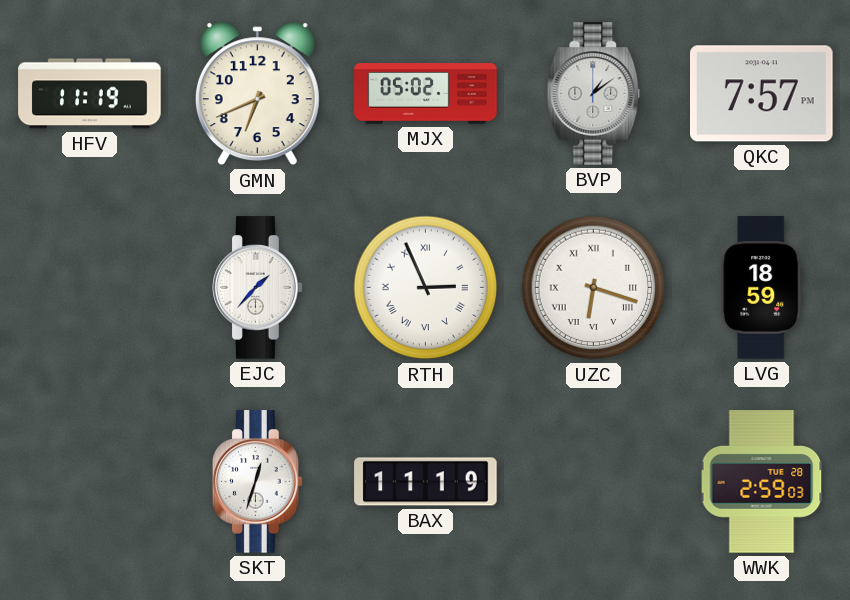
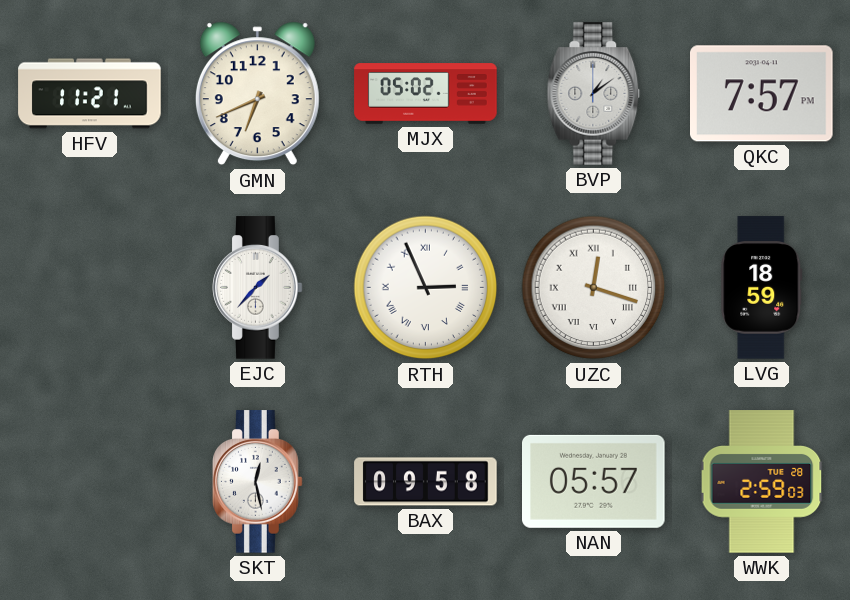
HFV: 11:19 -> 11:21
UZC: 6:18 -> 12:18
SKT: 12:33 -> 12:28
BAX: 11:19 -> 09:58
NAN: none -> 05:57
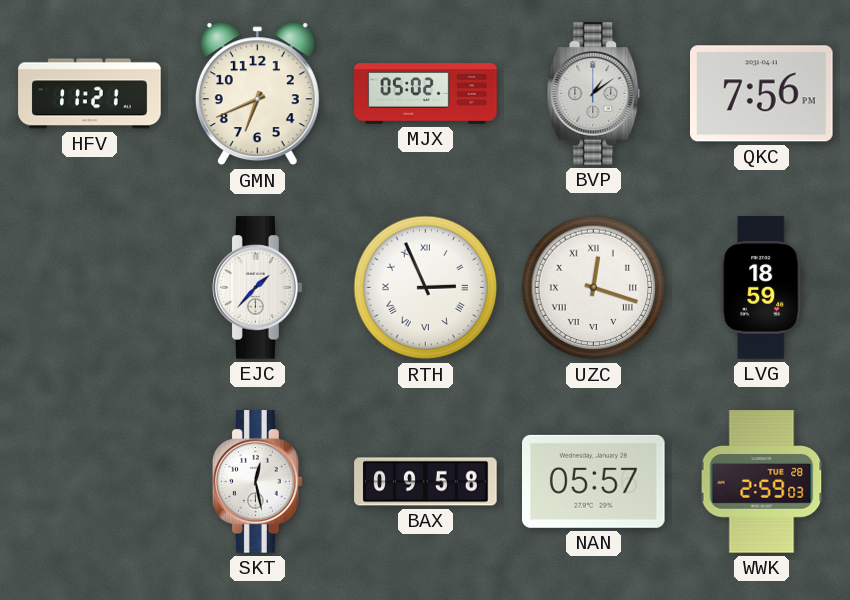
QKC: 7:57 -> 7:56
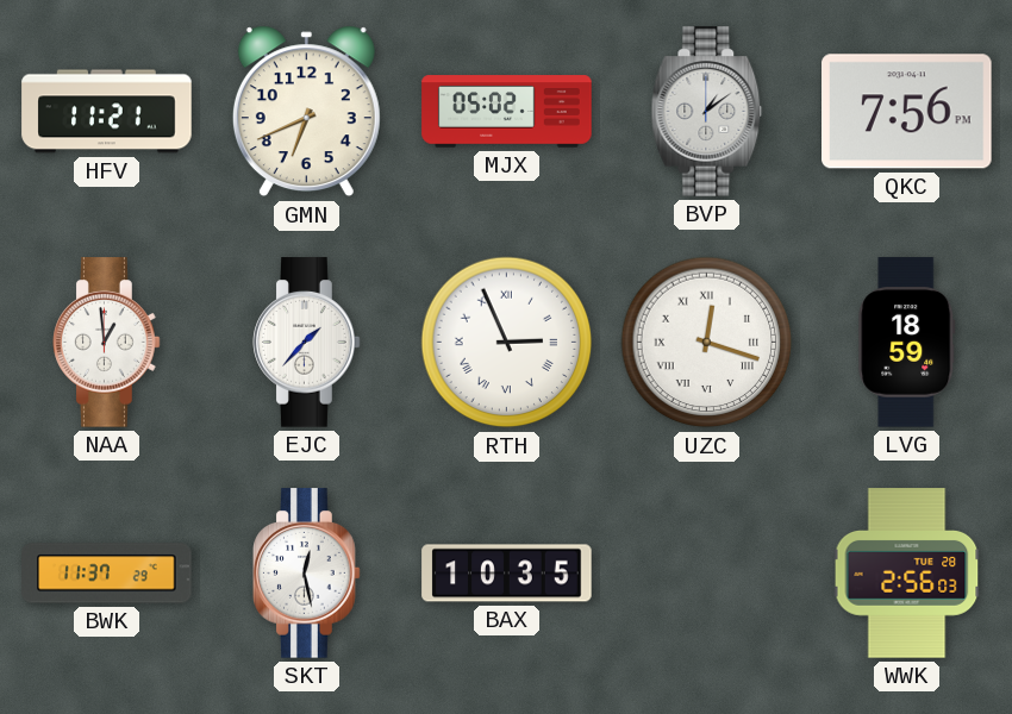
NAA: none -> 12:59
BWK: none -> 11:37
BAX: 09:58 -> 10:35
NAN: 05:57 -> none
WWK: 2:59 -> 2:56
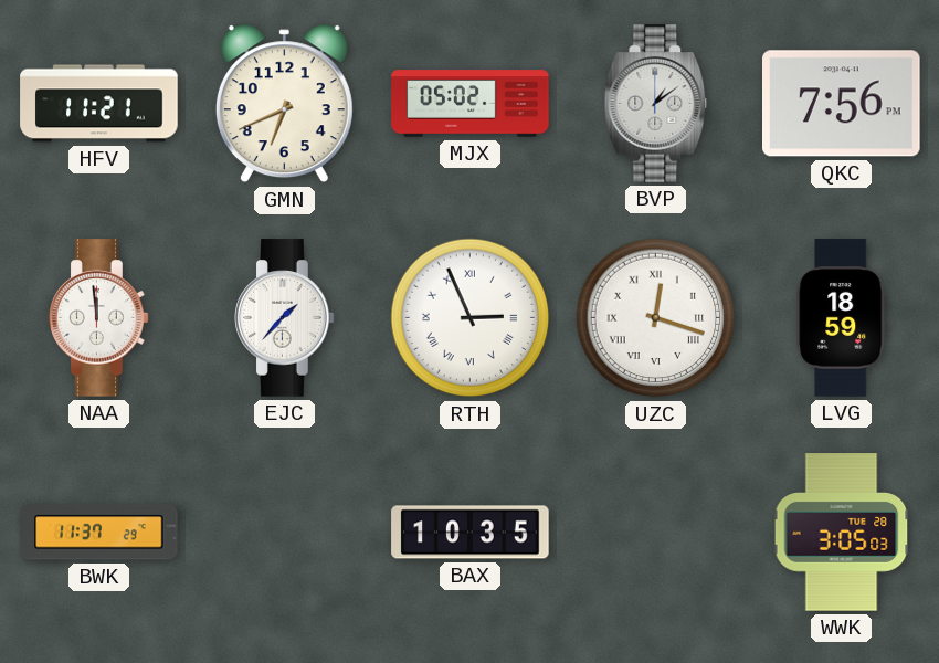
NAA: 12:59 -> 11:59
SKT: 12:28 -> none
WWK: 2:56 -> 3:05
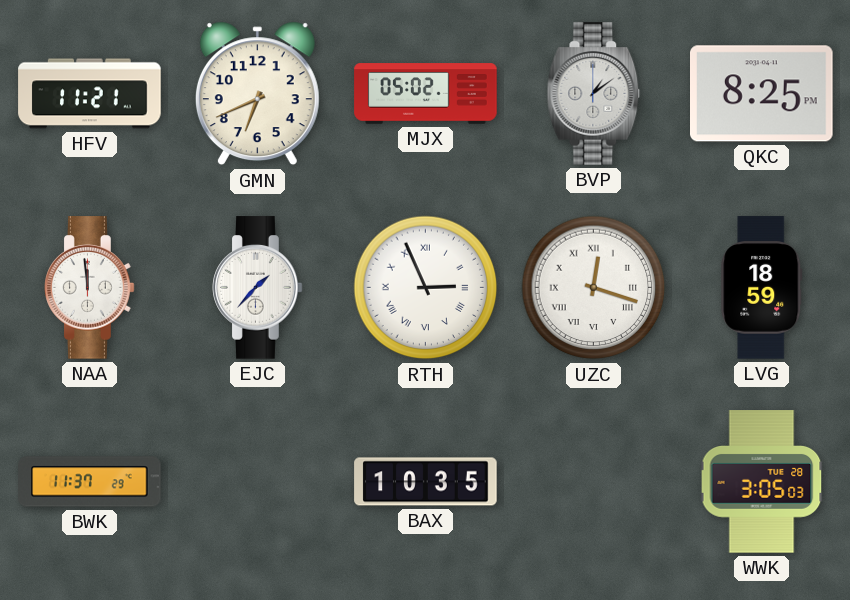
QKC: 7:56 -> 8:25
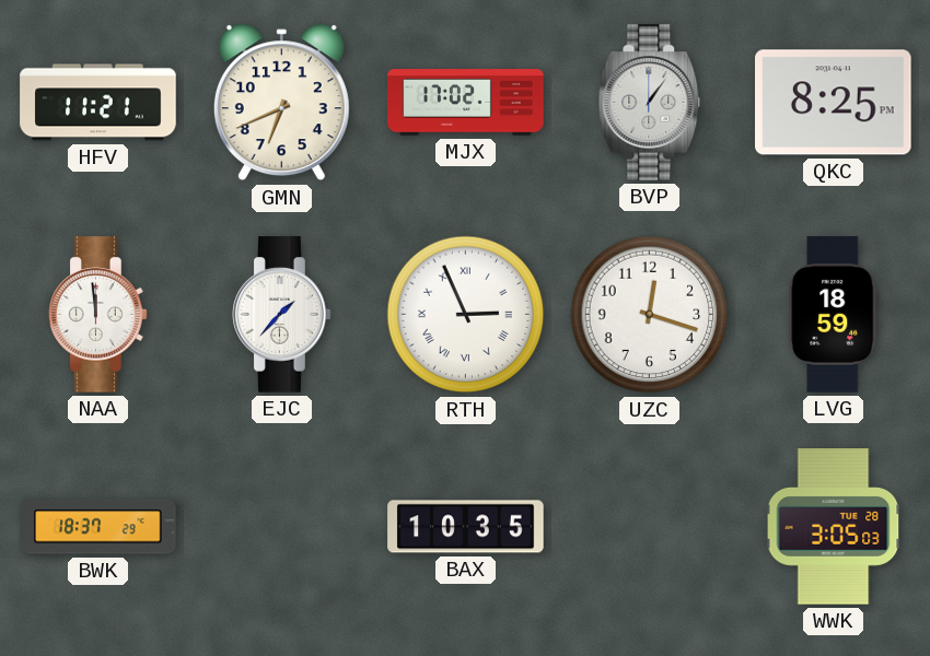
MJX: 05:02 -> 17:02
BVP: 1:09 -> 1:06
UZC numerals: Roman -> Arabic
BWK: 11:37 -> 18:37
